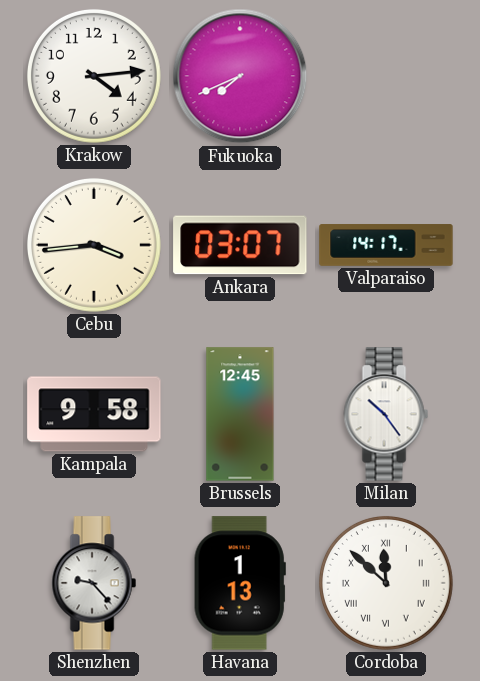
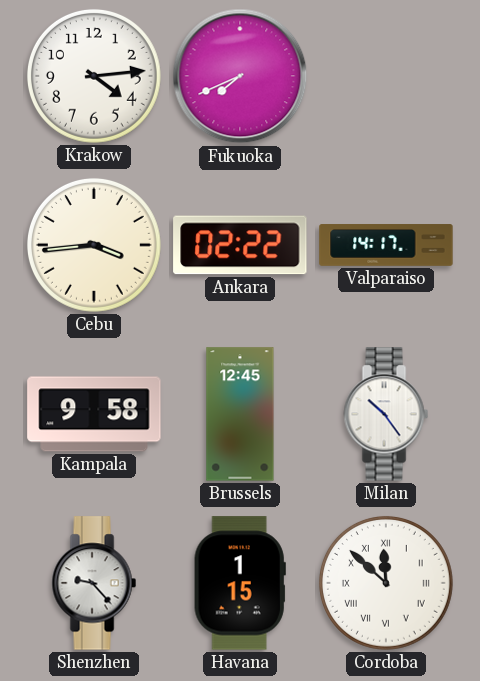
Ankara: 03:07 -> 02:22
Havana: 1:13 -> 1:15
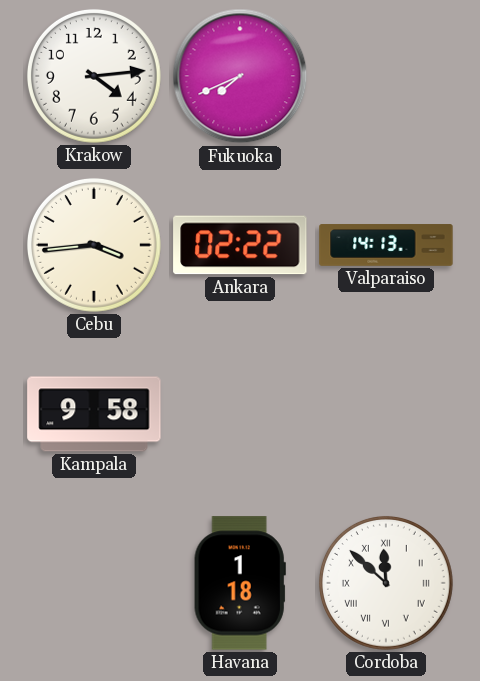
Valparaiso: 14:17 -> 14:13
Brussels: 12:45 -> none
Milan: 10:24 -> none
Shenzhen: 9:23 -> none
Havana: 1:15 -> 1:18
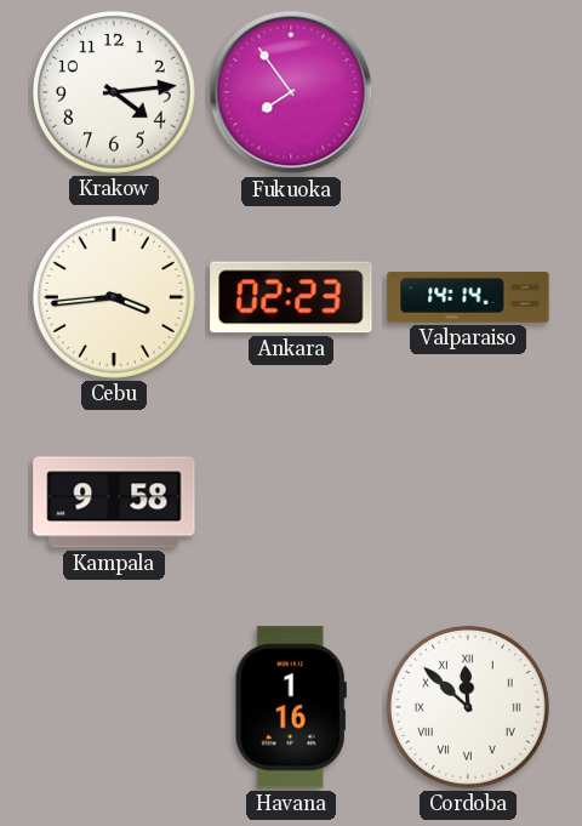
Fukuoka: 7:41 -> 7:54
Ankara: 02:22 -> 02:23
Valparaiso: 14:13 -> 14:14
Havana: 1:18 -> 1:16
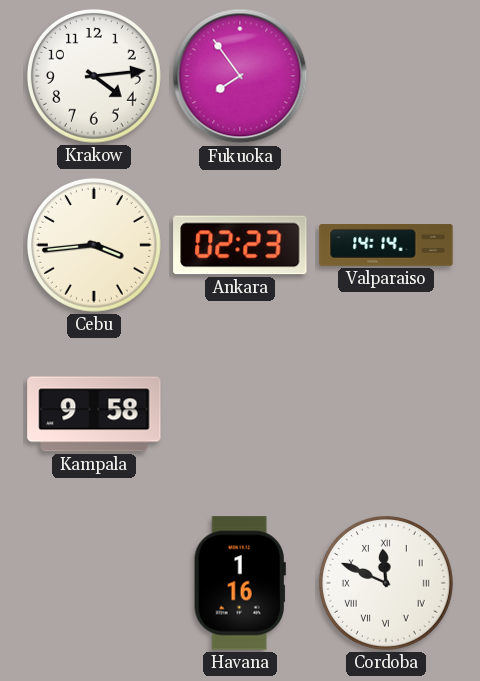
Cordoba: 11:52 -> 11:49
